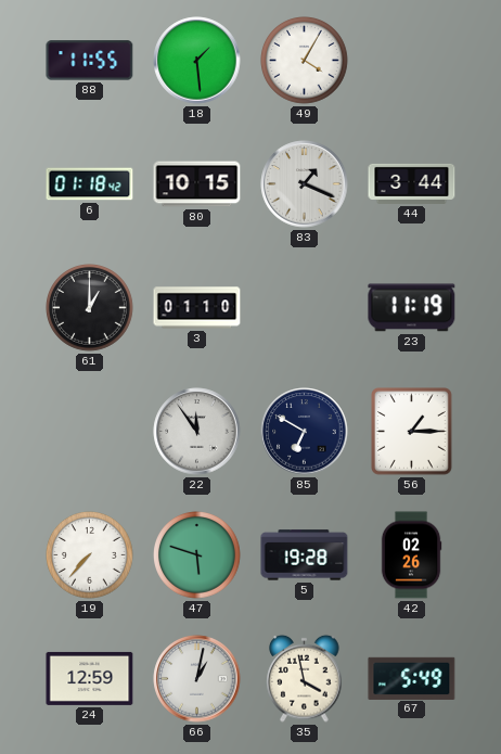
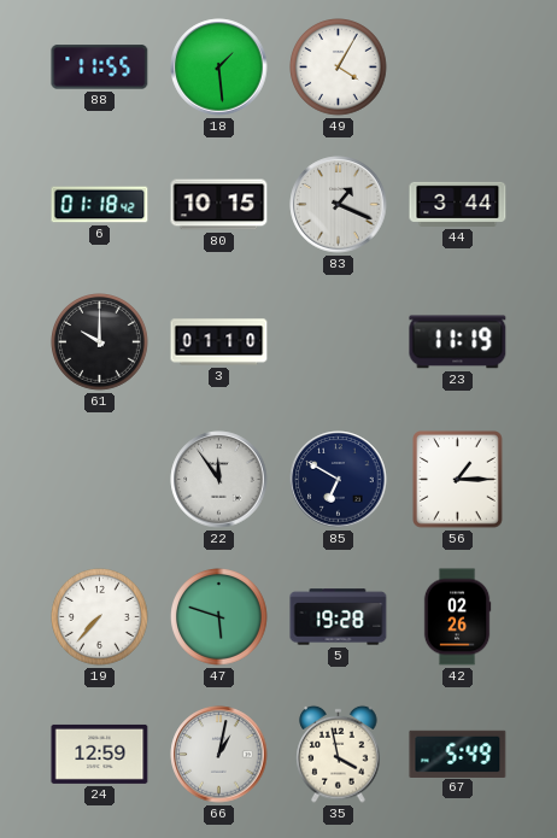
61: 1:00 -> 10:00
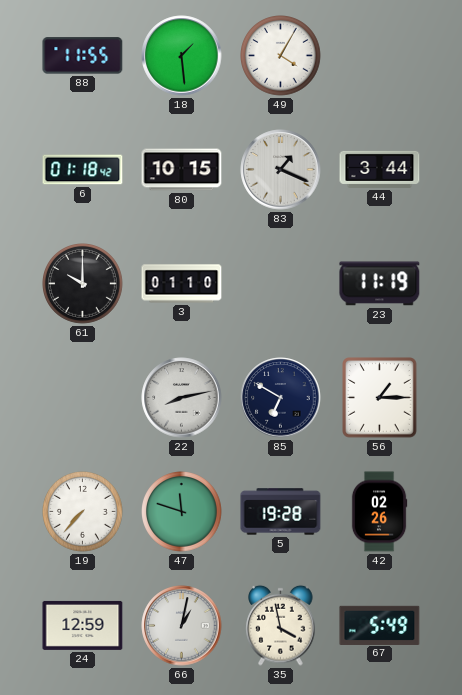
22: 11:54 -> 8:13
47: 5:48 -> 11:48
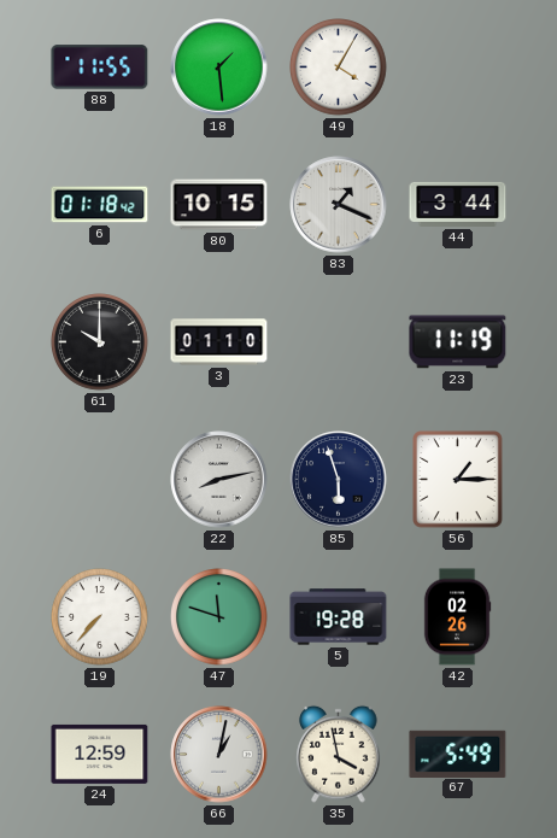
85: 6:50 -> 5:57
